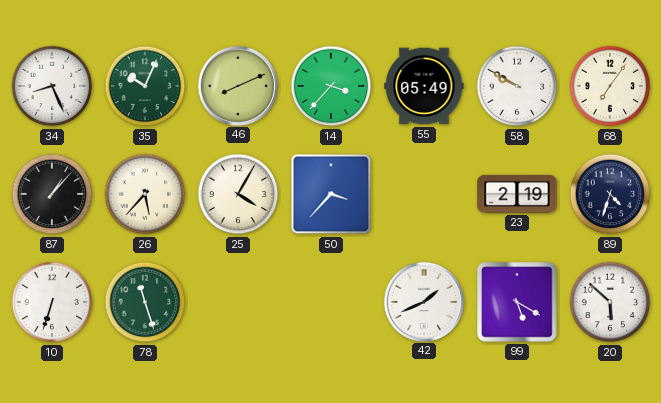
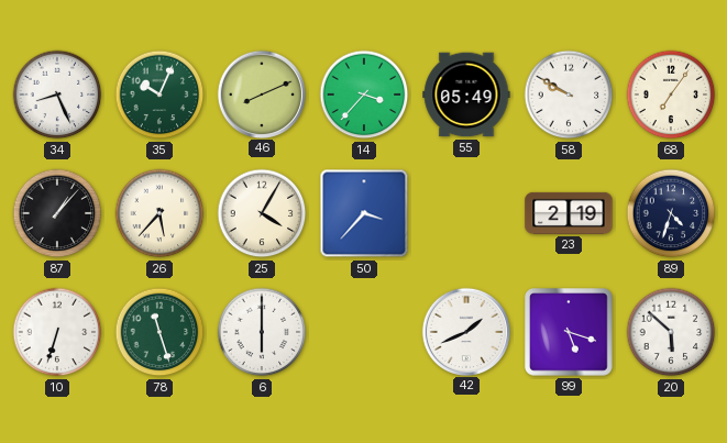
6: none -> 6:00
99: 5:20 -> 5:18
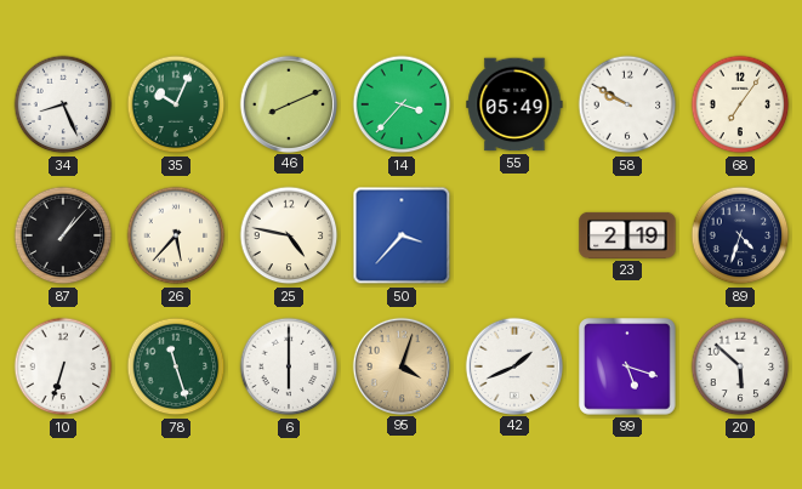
25: 4:05 -> 4:47
95: none -> 4:03
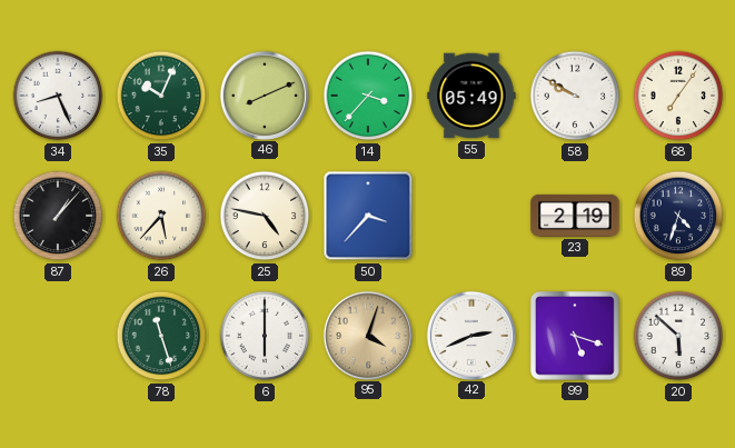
10: 6:33 -> none
42: 1:41 -> 2:41
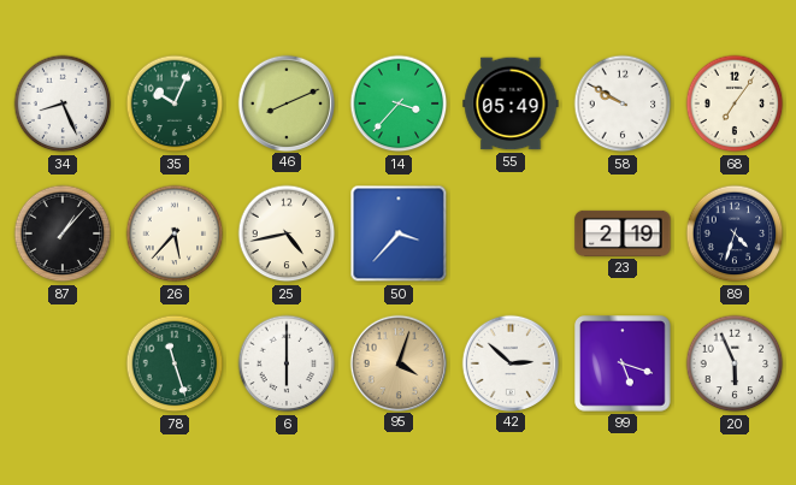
25: 4:47 -> 4:43
42: 2:41 -> 2:52
20: 5:52 -> 5:56
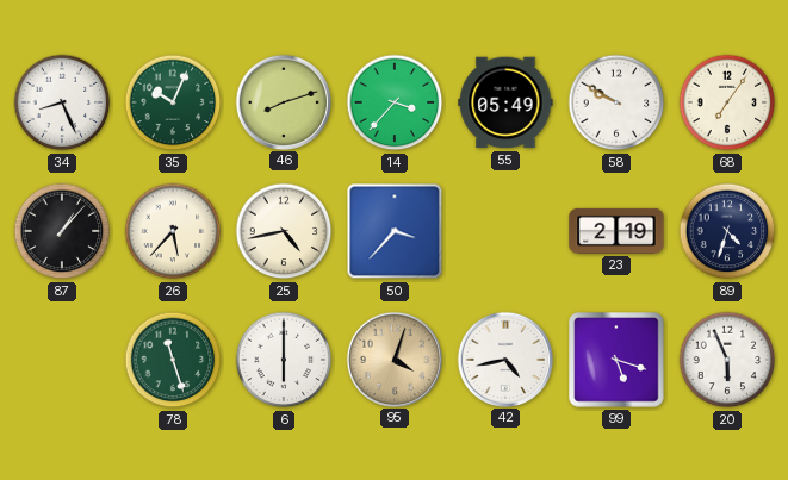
46: 8:11 -> 8:12
42: 2:52 -> 4:43
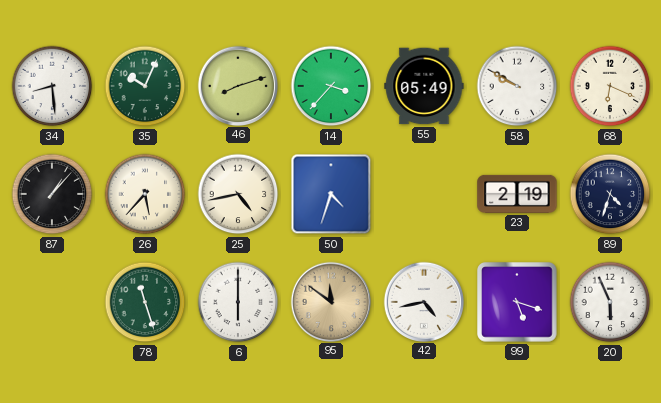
34: 8:26 -> 8:29
68: 7:06 -> 6:19
50: 3:37 -> 4:33
95: 4:03 -> 11:51
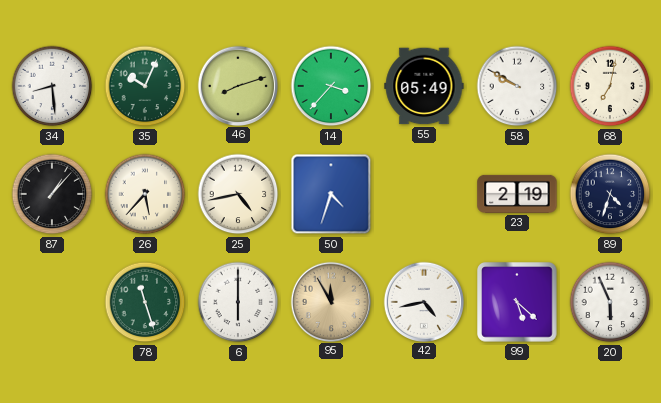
68: 6:19 -> 7:02
95: 11:51 -> 11:55
99: 5:18 -> 5:22
